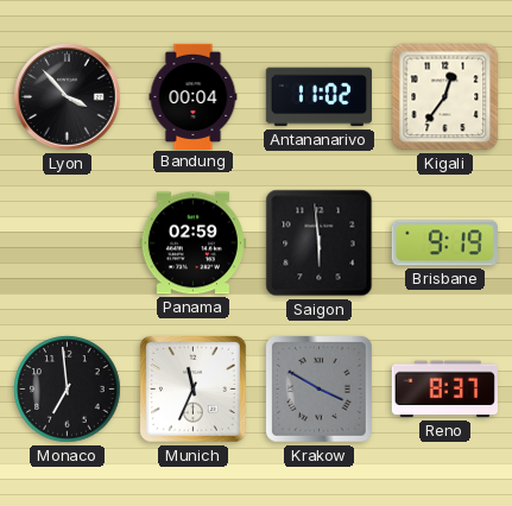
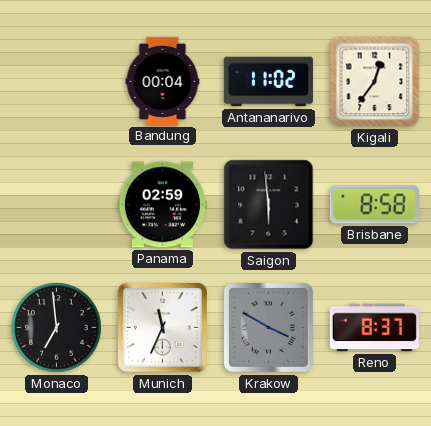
Lyon: 3:53 -> none
Brisbane: 9:19 -> 8:58
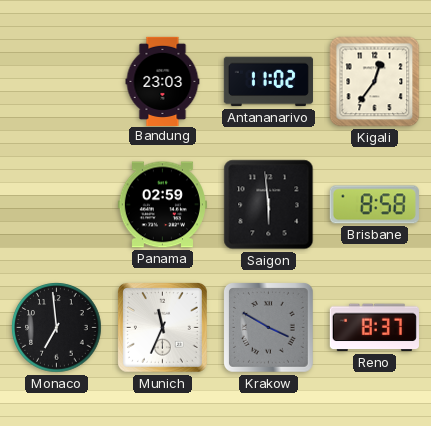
Bandung: 00:04 -> 23:03
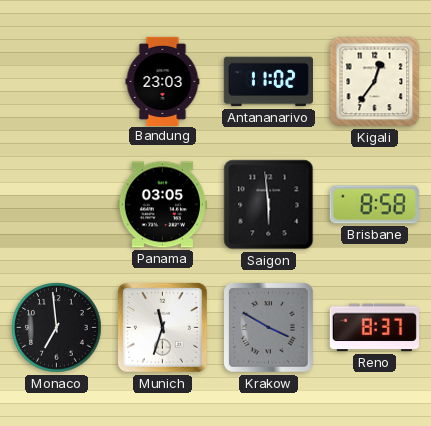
Panama: 02:59 -> 03:05
Munich: 11:34 -> 11:33
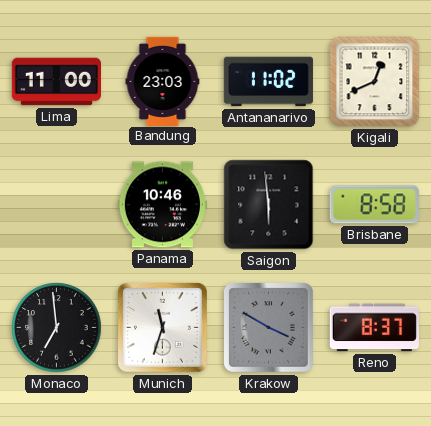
Lima: none -> 11:00
Kigali: 12:36 -> 12:41
Panama: 03:05 -> 10:46
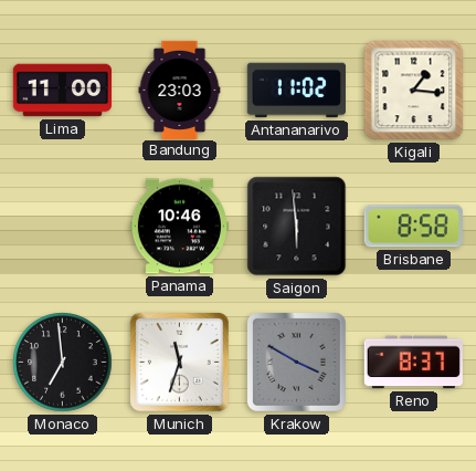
Kigali: 12:41 -> 1:16
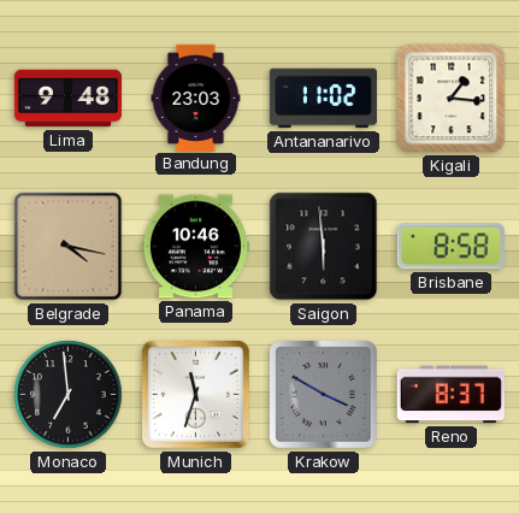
Lima: 11:00 -> 9:48
Belgrade: none -> 4:17
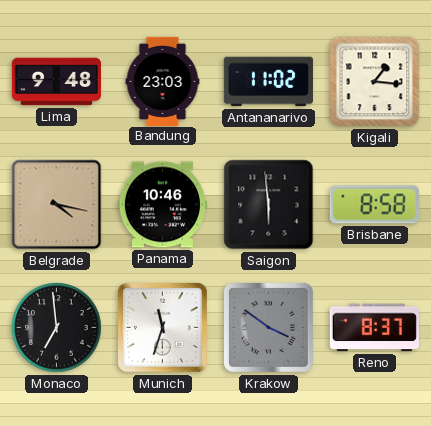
Krakow: 3:50 -> 3:51
